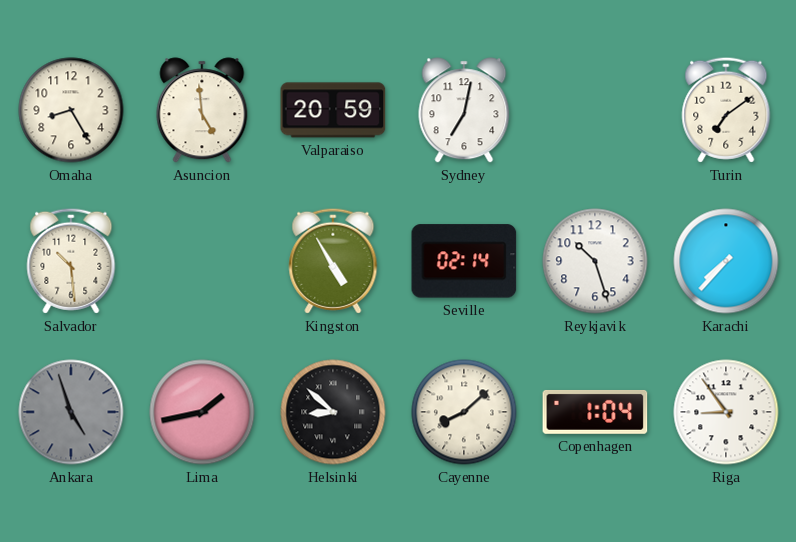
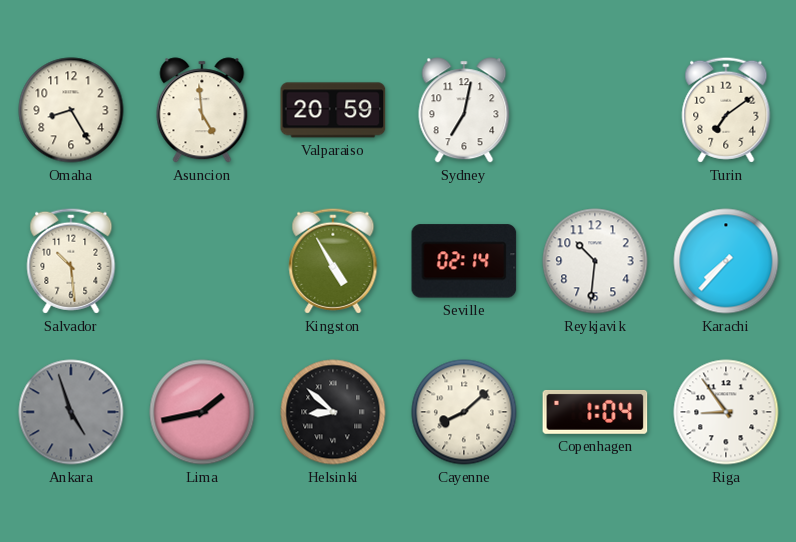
Reykjavik: 10:27 -> 10:31
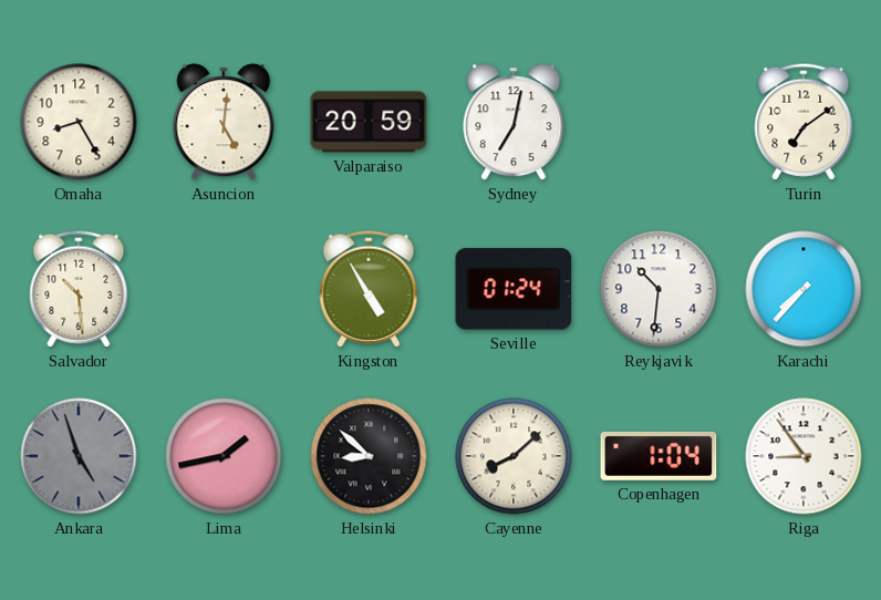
Asuncion: 4:59 -> 5:01
Seville: 02:14 -> 01:24
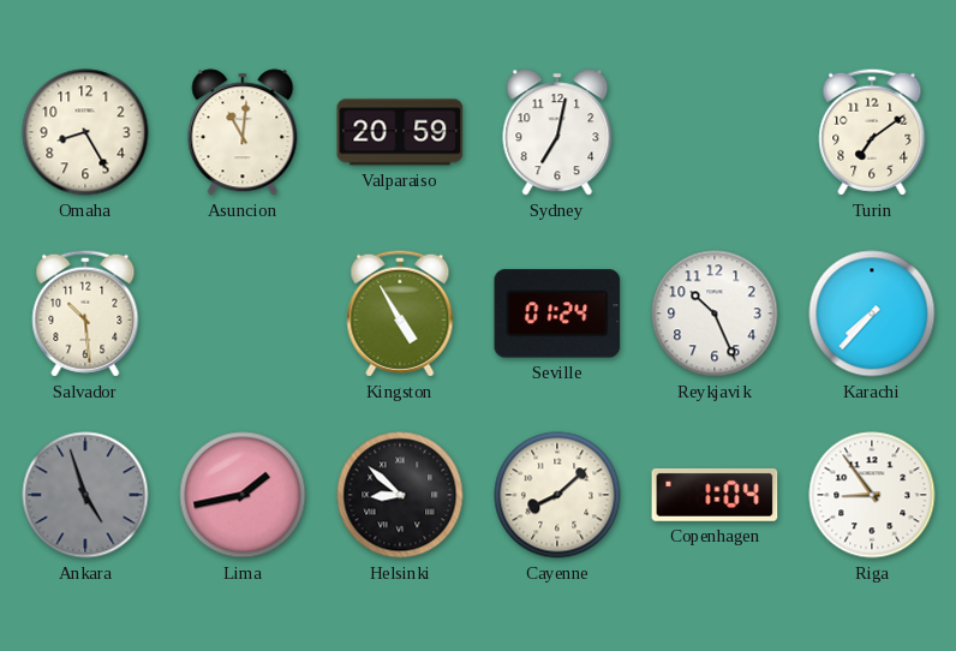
Asuncion: 5:01 -> 11:01
Reykjavik: 10:31 -> 10:26
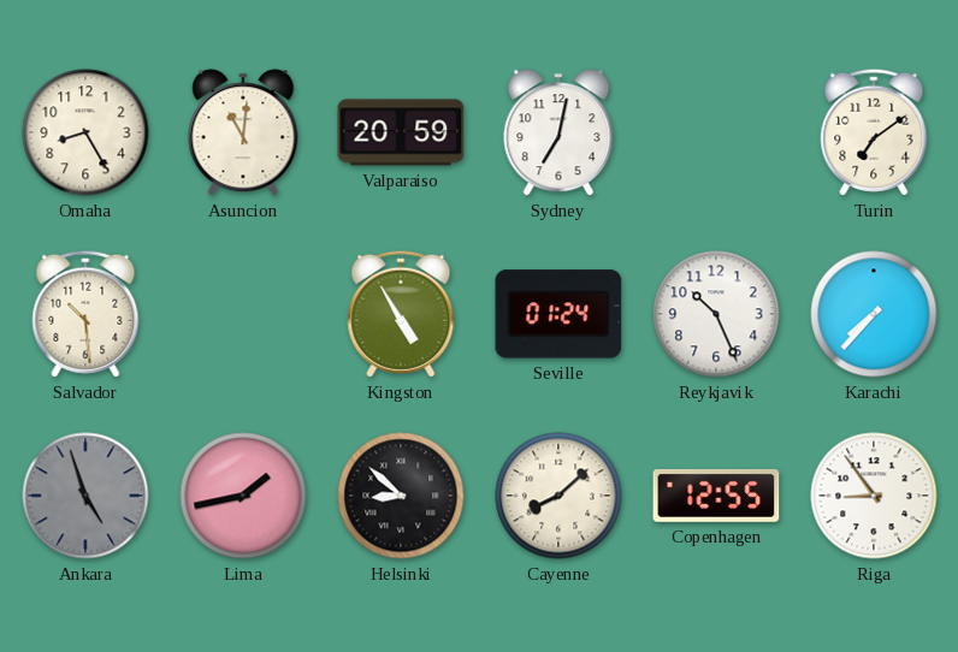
Copenhagen: 1:04 -> 12:55
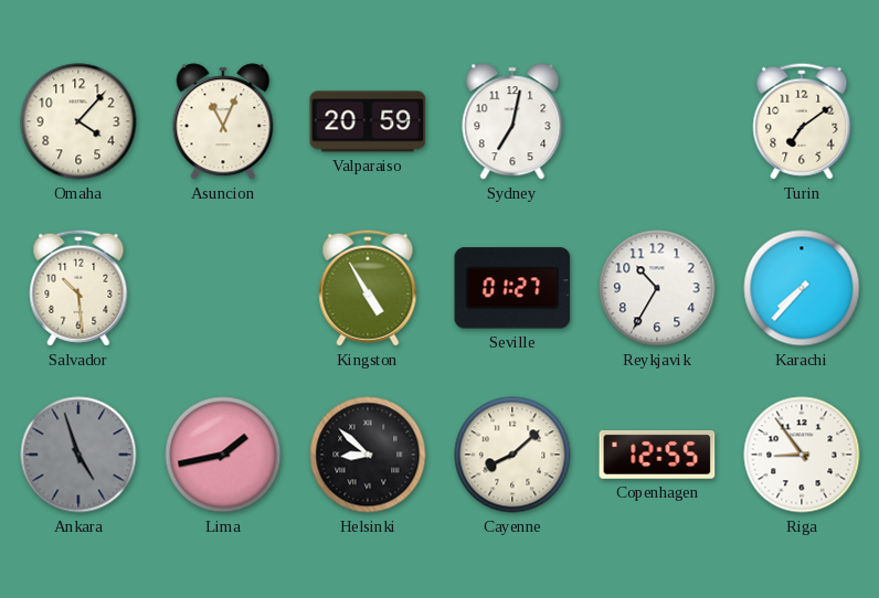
Omaha: 8:25 -> 4:07
Asuncion: 11:01 -> 11:04
Seville: 01:24 -> 01:27
Reykjavik: 10:26 -> 10:35
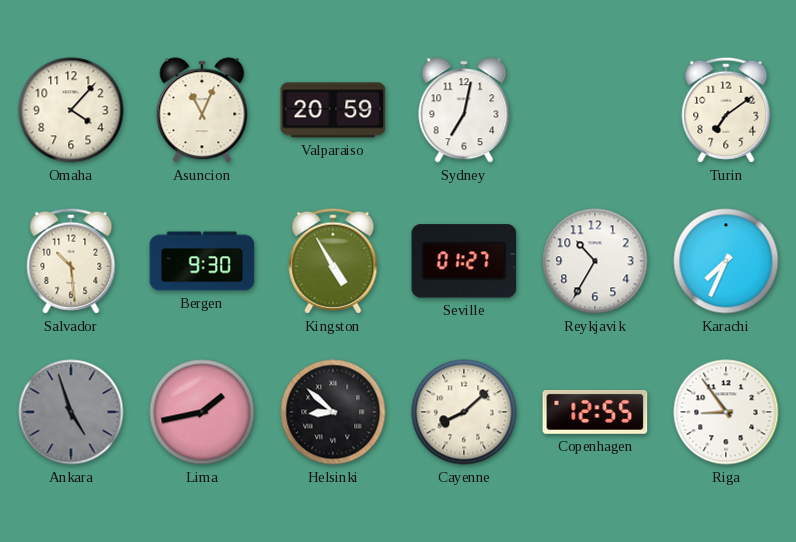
Bergen: none -> 9:30
Karachi: 7:37 -> 7:34
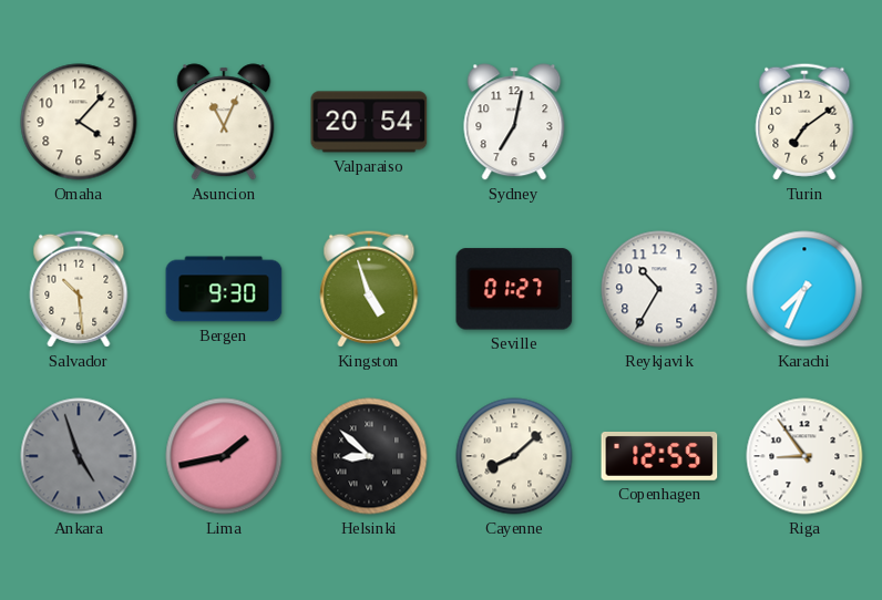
Valparaiso: 20:59 -> 20:54
Kingston: 4:55 -> 4:57
